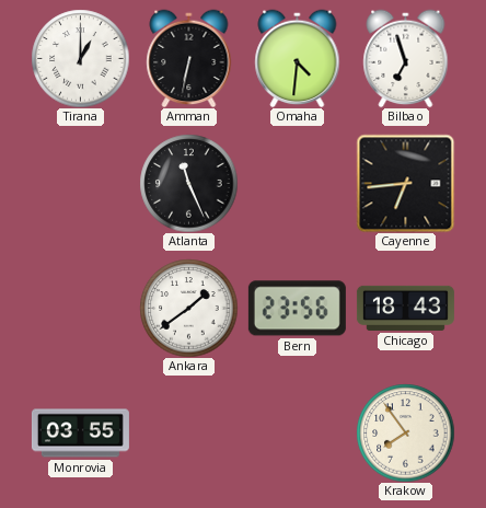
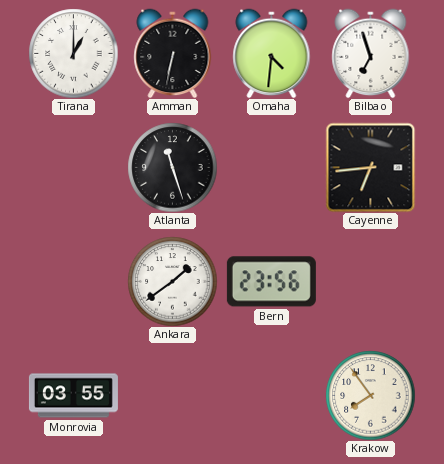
Atlanta: 11:26 -> 11:27
Chicago: 18:43 -> none
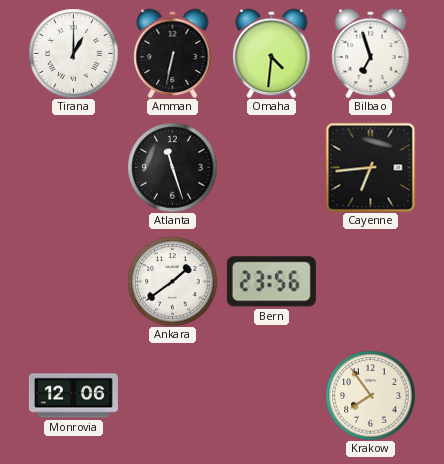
Monrovia: 03:55 -> 12:06
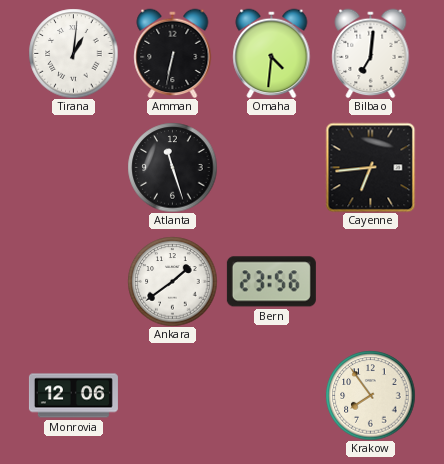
Tirana: 1:00 -> 1:01
Bilbao: 6:57 -> 7:01
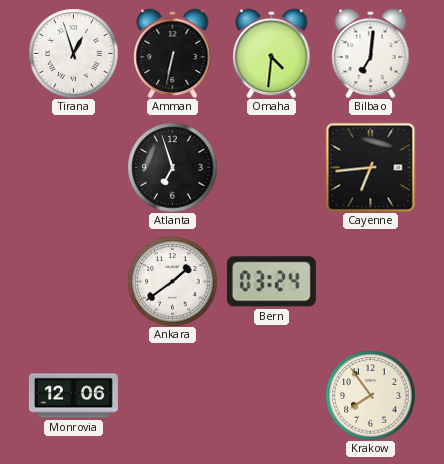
Tirana: 1:01 -> 12:57
Atlanta: 11:27 -> 6:57
Bern: 23:56 -> 03:24
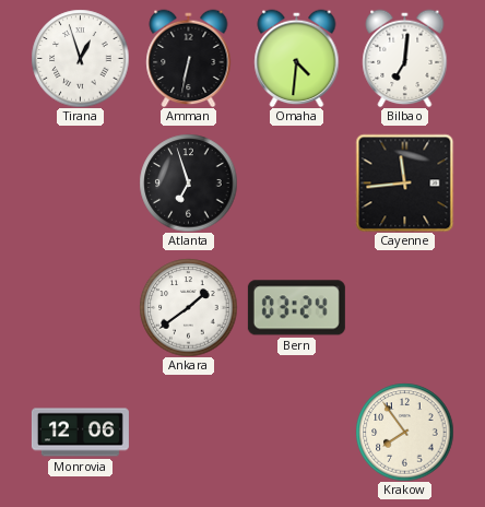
Cayenne: 6:44 -> 11:44
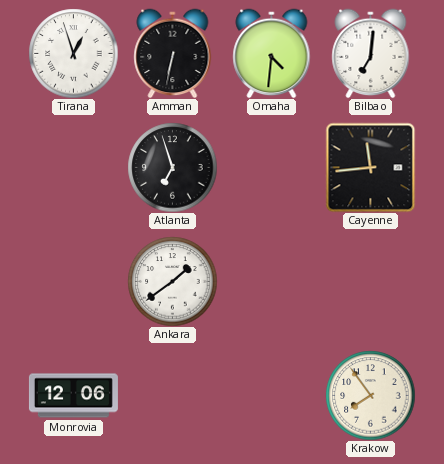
Bern: 03:24 -> none
